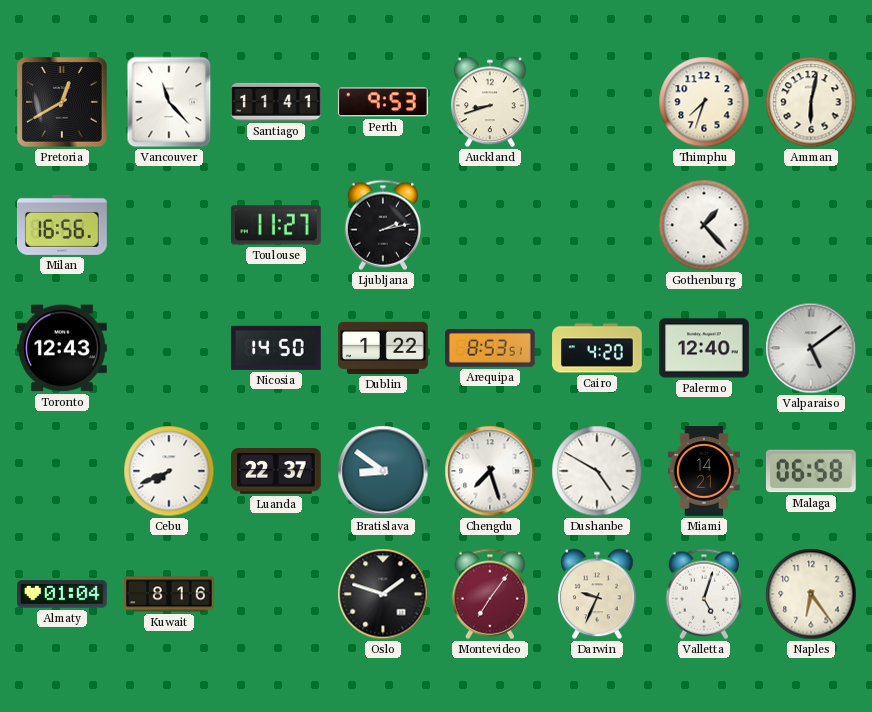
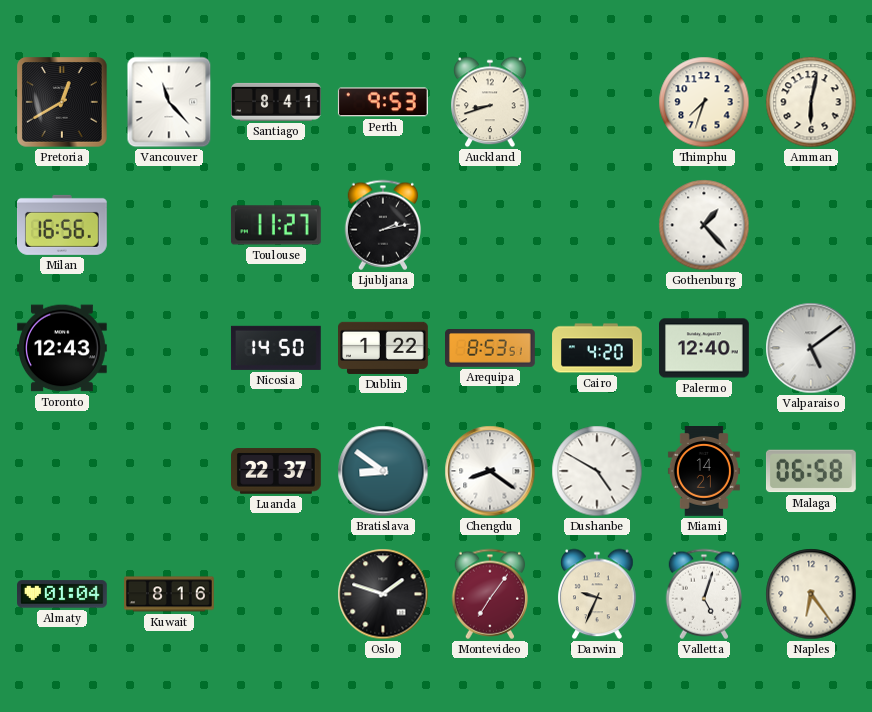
Santiago: 11:41 -> 8:41
Cebu: 7:41 -> none
Chengdu: 7:27 -> 8:21
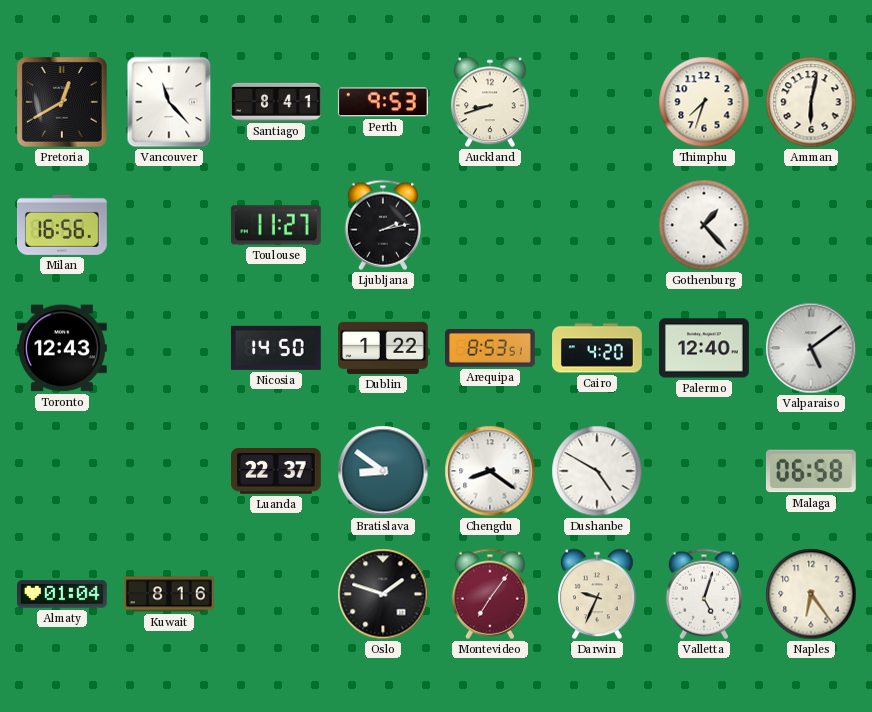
Miami: 14:21 -> none
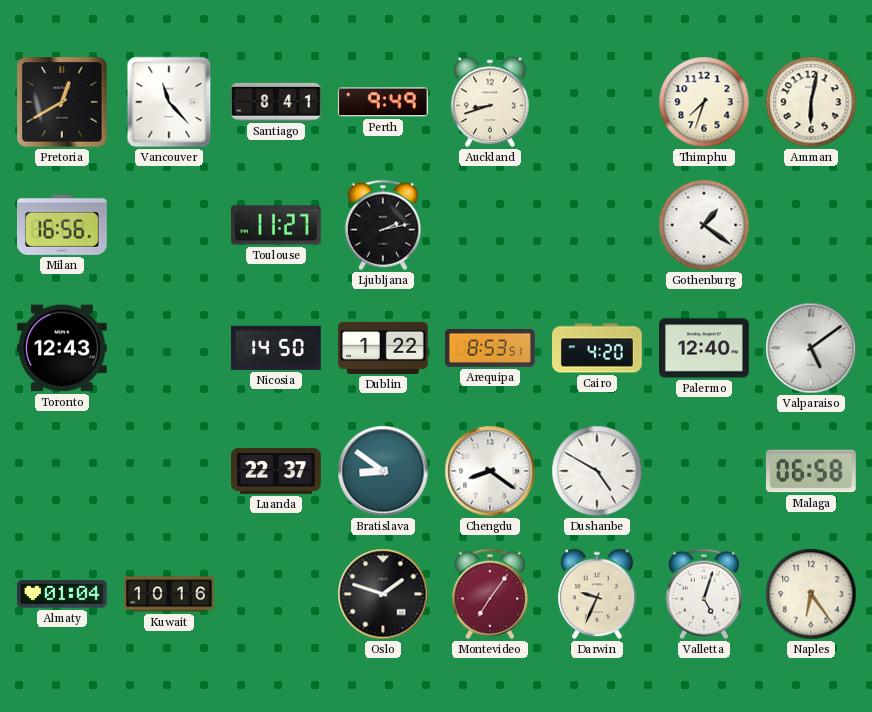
Perth: 9:53 -> 9:49
Gothenburg: 1:23 -> 1:21
Kuwait: 8:16 -> 10:16
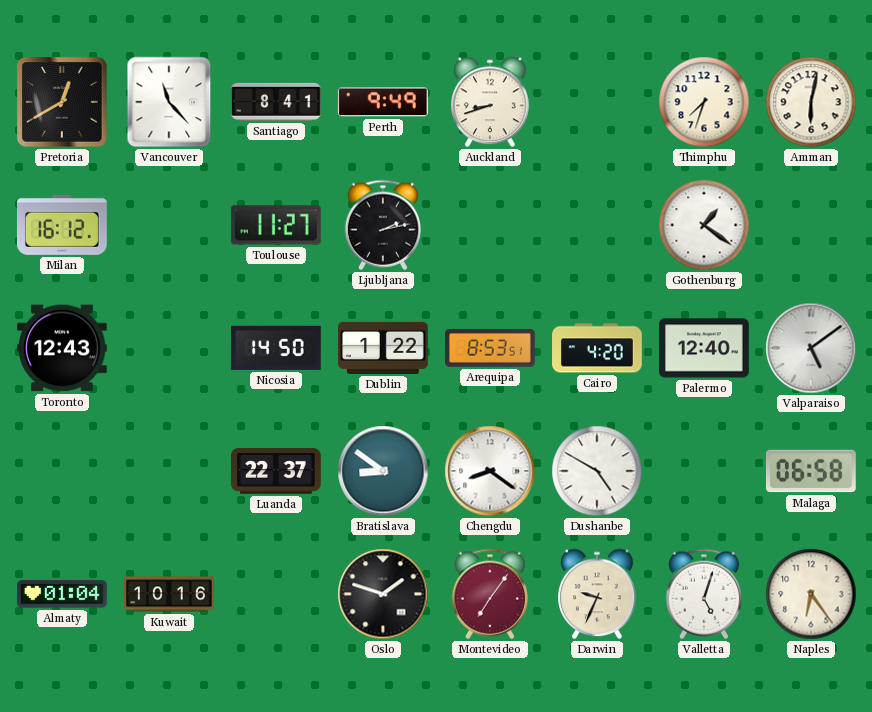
Milan: 16:56 -> 16:12
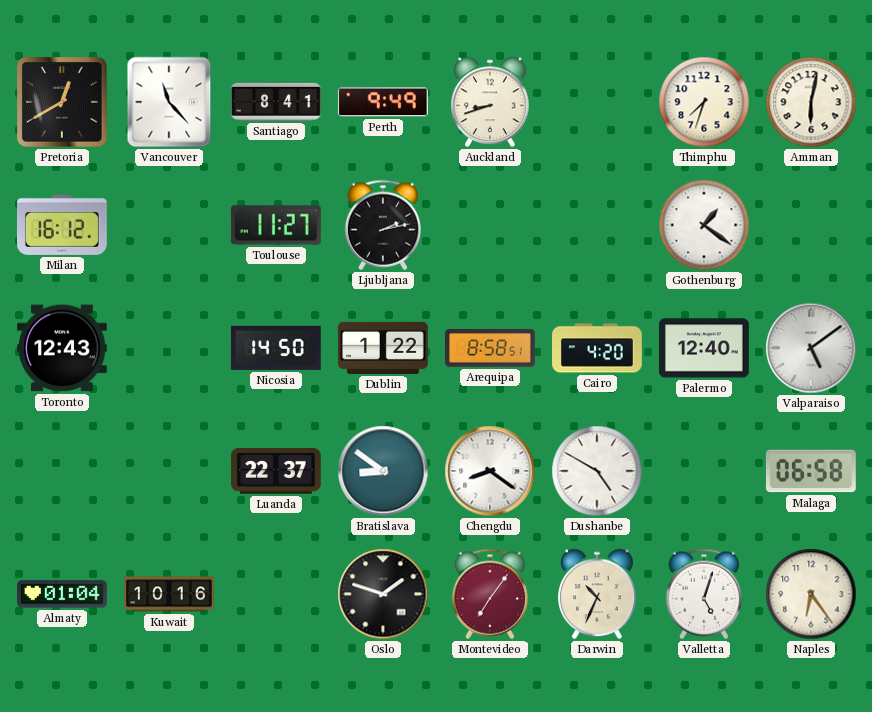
Arequipa: 8:53 -> 8:58
Darwin: 9:34 -> 10:34
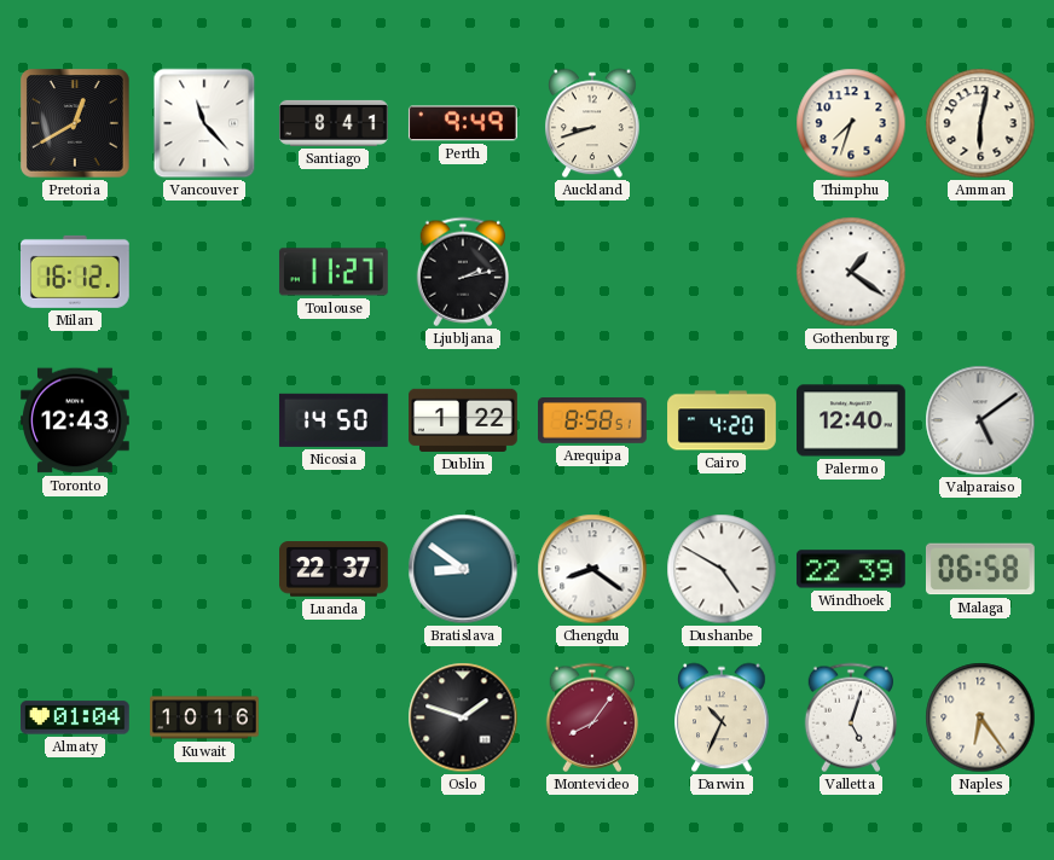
Windhoek: none -> 22:39
Montevideo: 7:06 -> 8:06
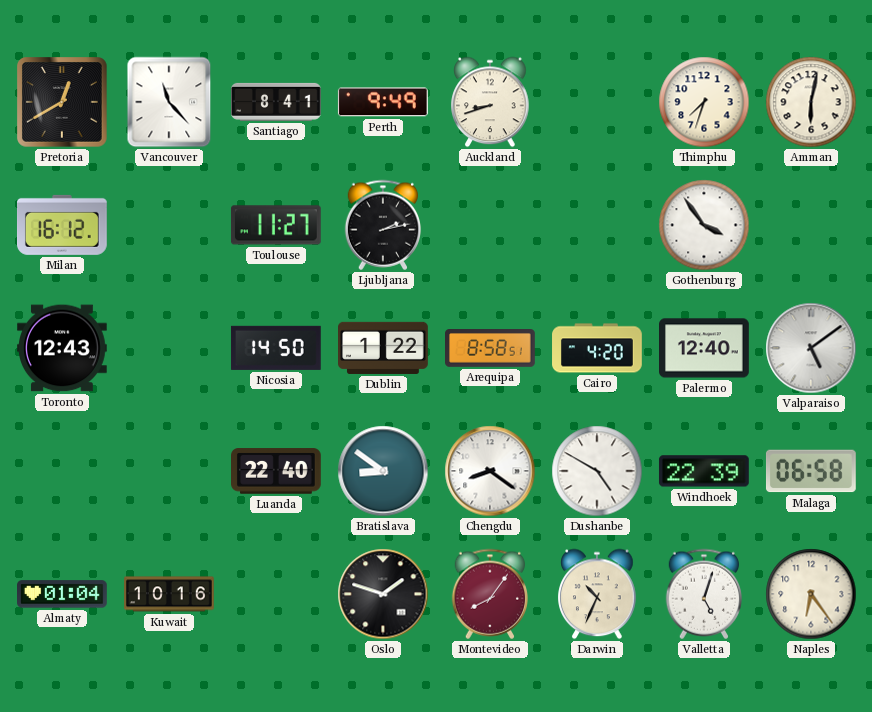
Gothenburg: 1:21 -> 3:54
Luanda: 22:37 -> 22:40
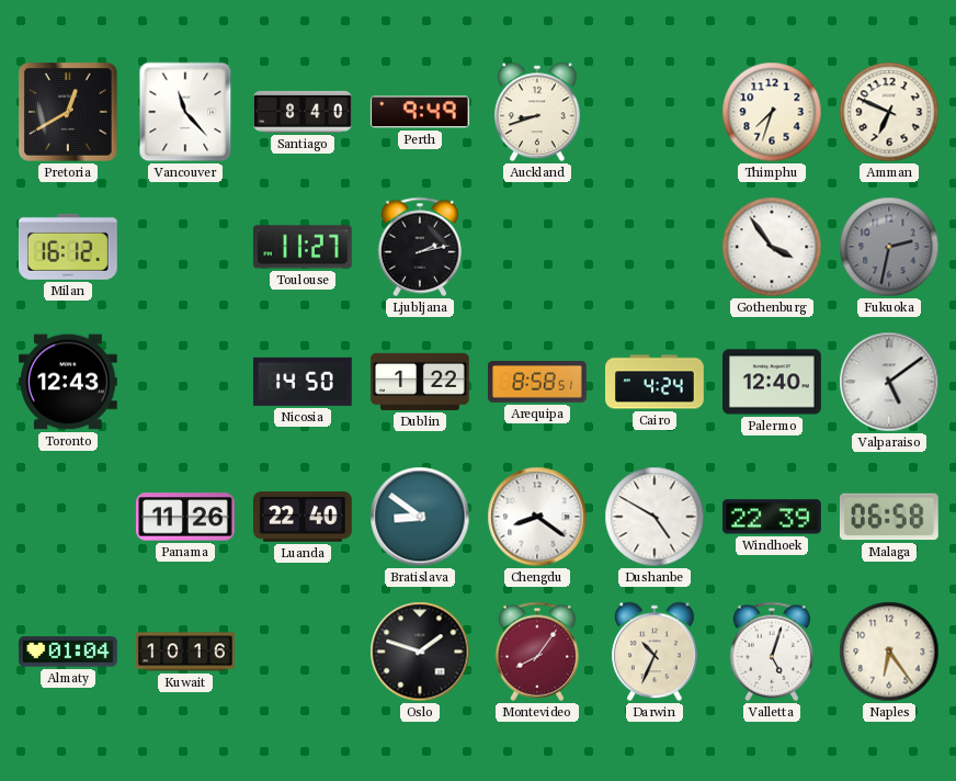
Santiago: 8:41 -> 8:40
Amman: 6:02 -> 6:49
Fukuoka: none -> 2:32
Cairo: 4:20 -> 4:24
Panama: none -> 11:26
